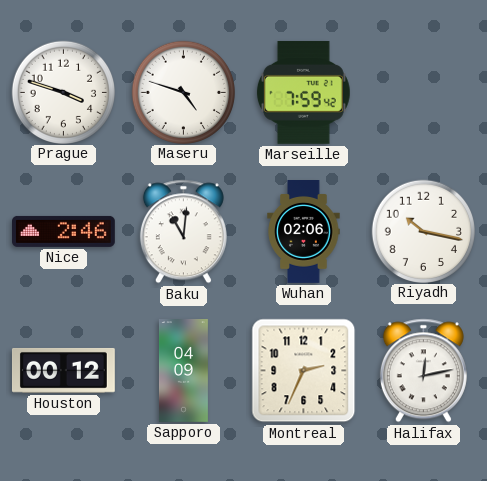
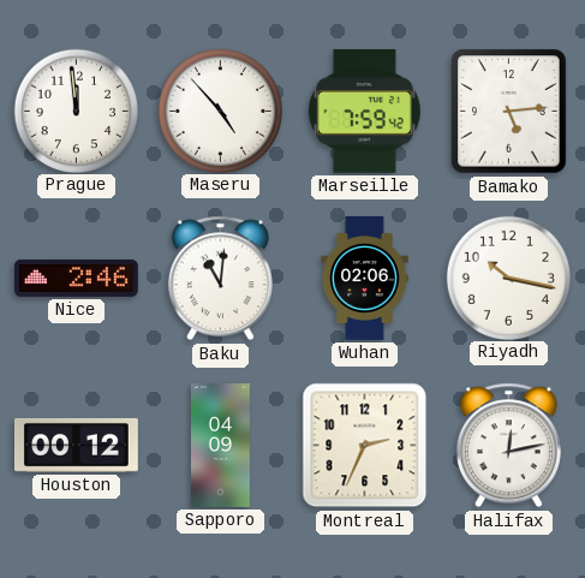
Prague: 3:48 -> 11:59
Maseru: 4:48 -> 4:53
Bamako: none -> 5:14
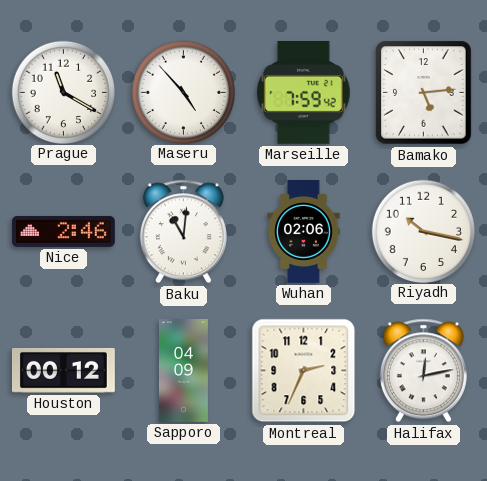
Prague: 11:59 -> 11:20
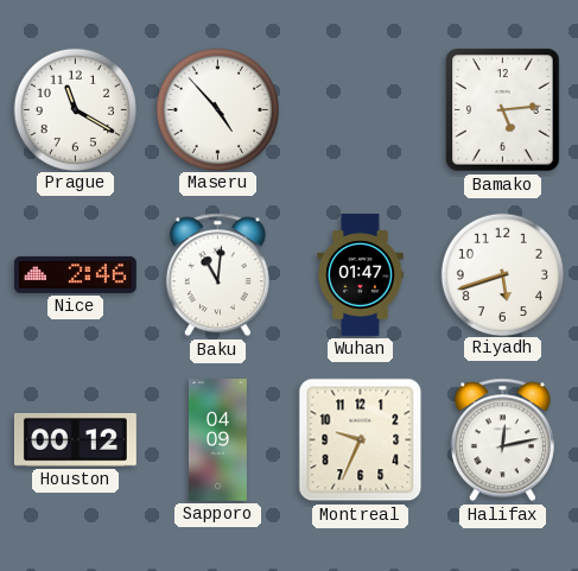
Marseille: 7:59 -> none
Wuhan: 02:06 -> 01:47
Riyadh: 10:17 -> 5:42
Montreal: 2:34 -> 9:34
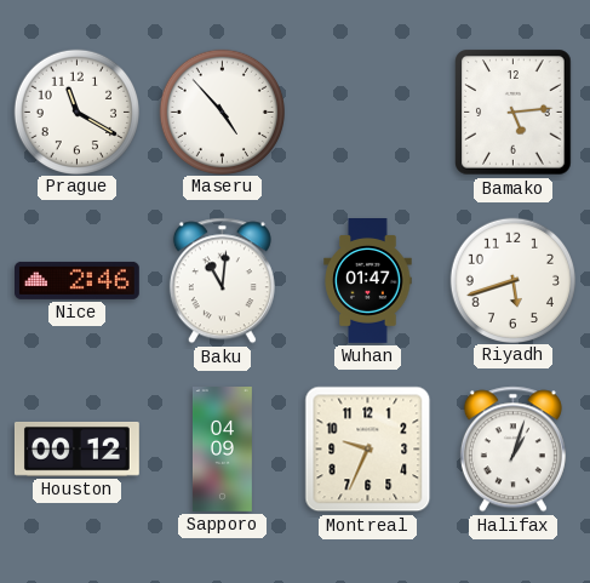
Halifax: 12:13 -> 1:03
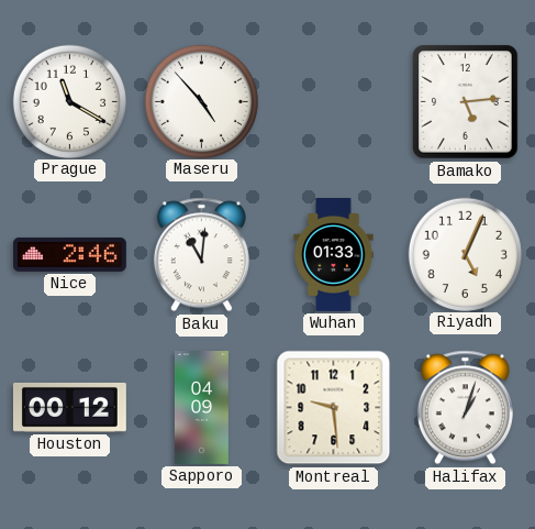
Wuhan: 01:47 -> 01:33
Riyadh: 5:42 -> 5:04
Montreal: 9:34 -> 9:29
